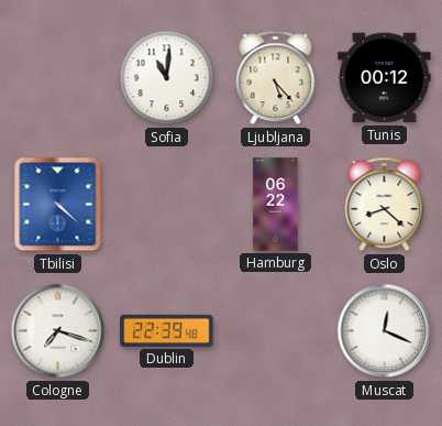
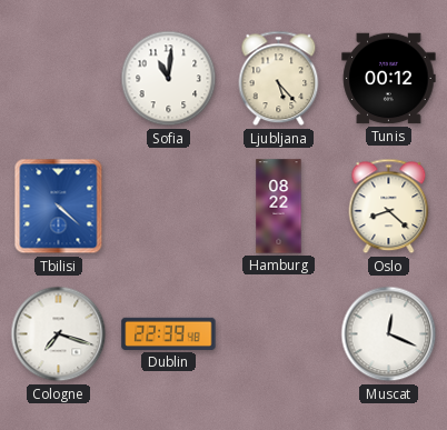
Hamburg: 06:22 -> 08:22
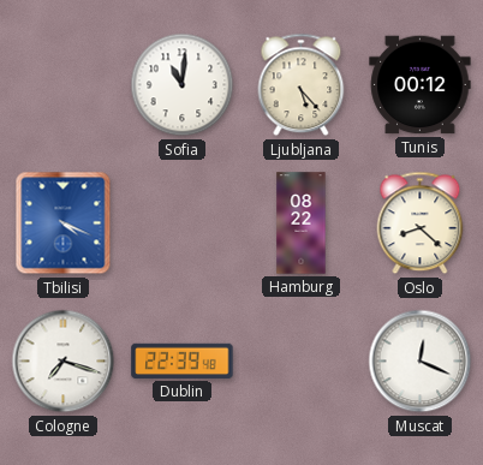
Tbilisi: 4:22 -> 4:19
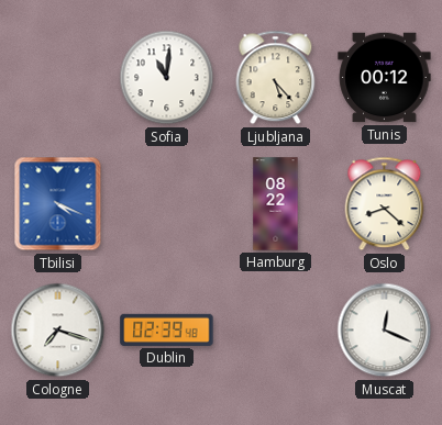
Dublin: 22:39 -> 02:39
